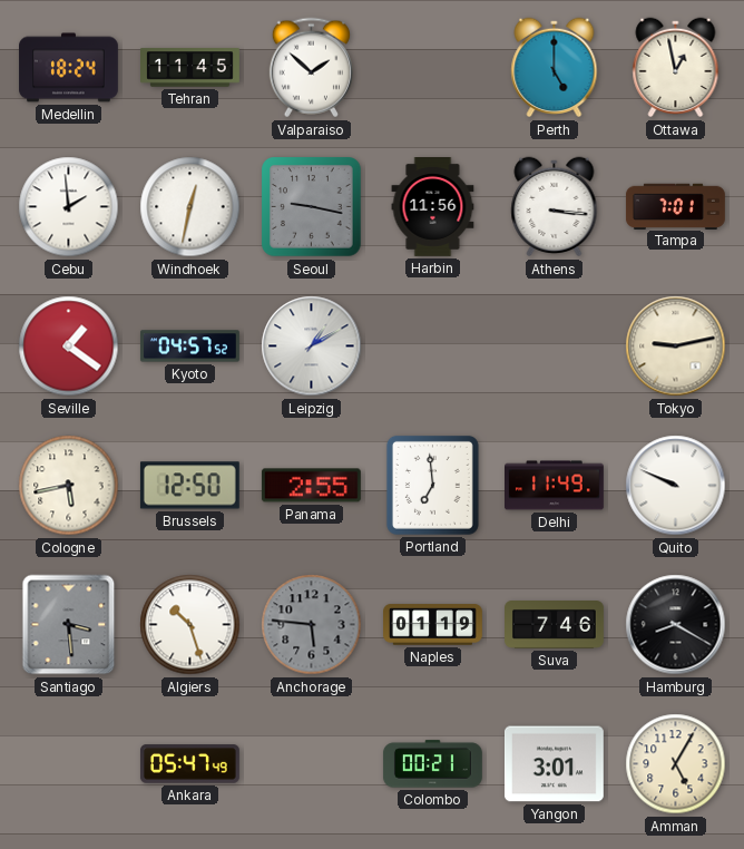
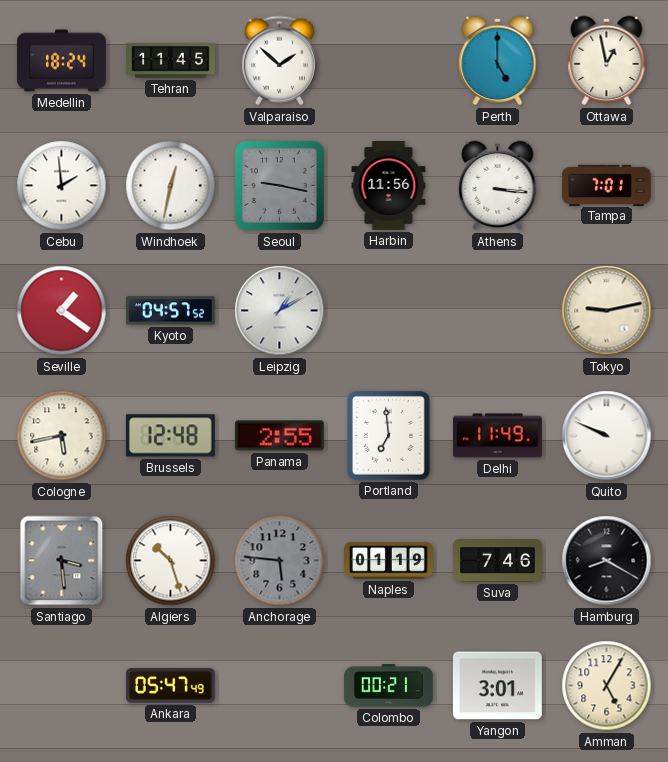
Brussels: 12:50 -> 12:48
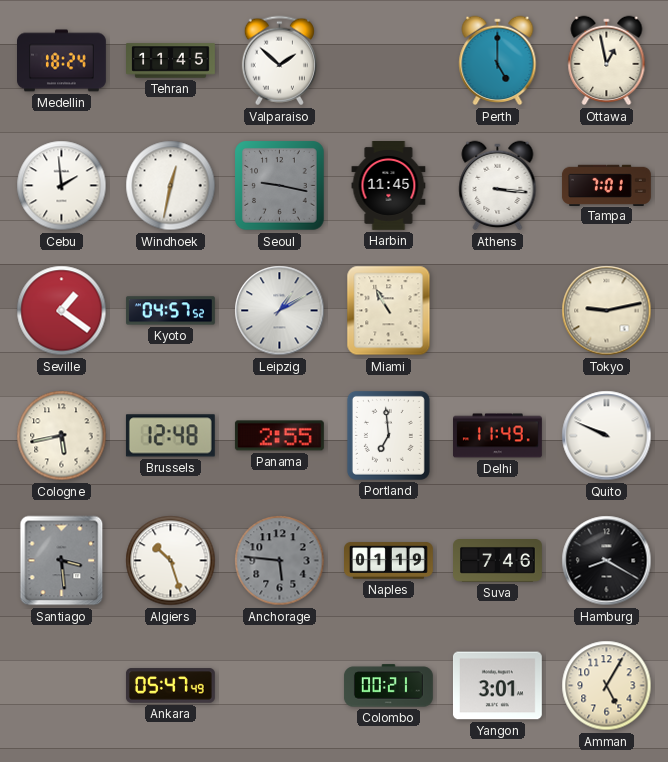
Harbin: 11:56 -> 11:45
Miami: none -> 10:55
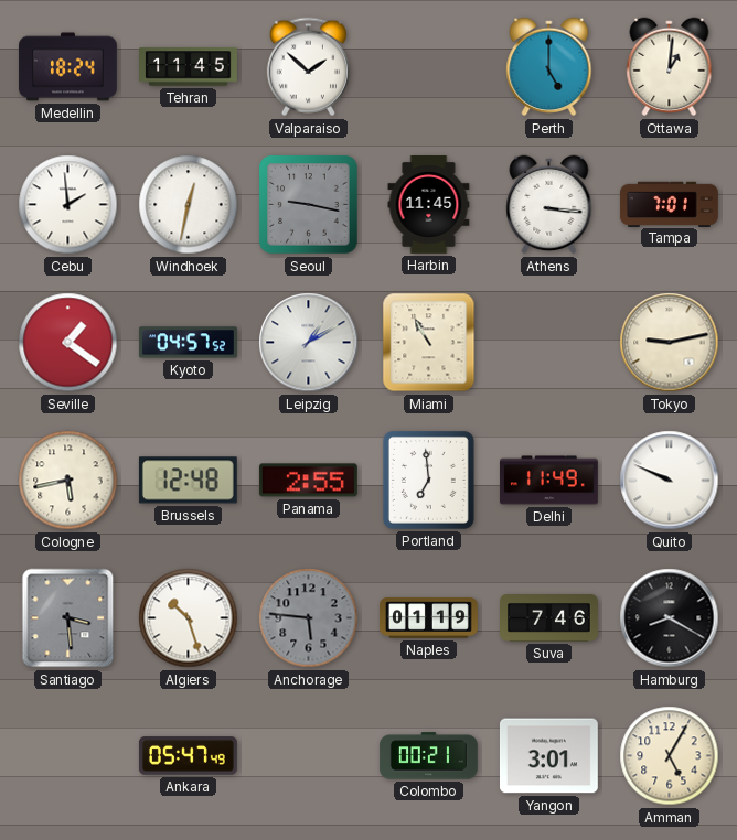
Ottawa: 12:58 -> 1:01
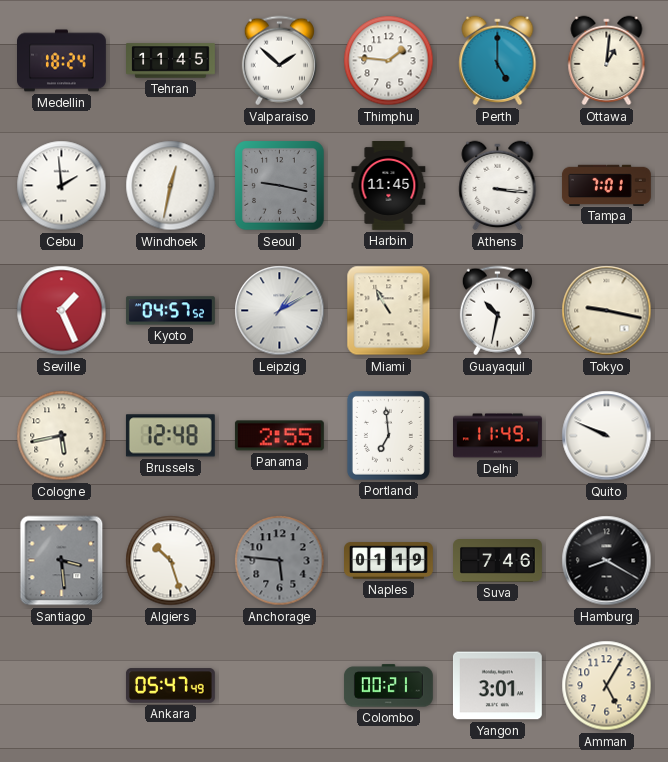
Thimphu: none -> 1:46
Seville: 1:21 -> 1:26
Guayaquil: none -> 10:32
Tokyo: 9:13 -> 9:17
